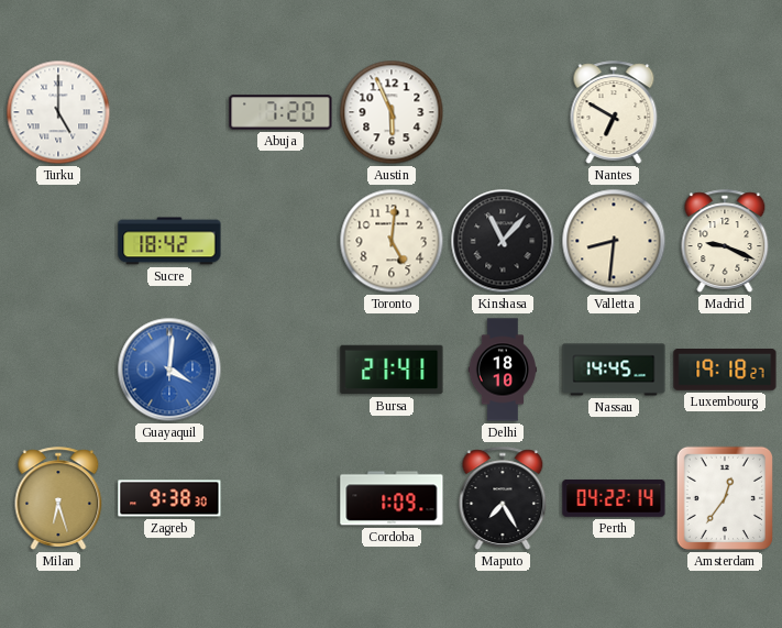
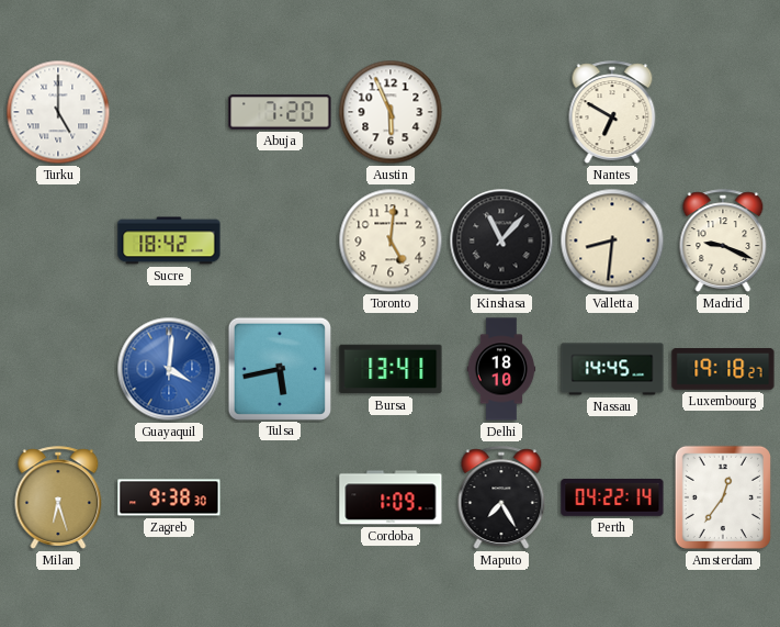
Tulsa: none -> 5:43
Bursa: 21:41 -> 13:41
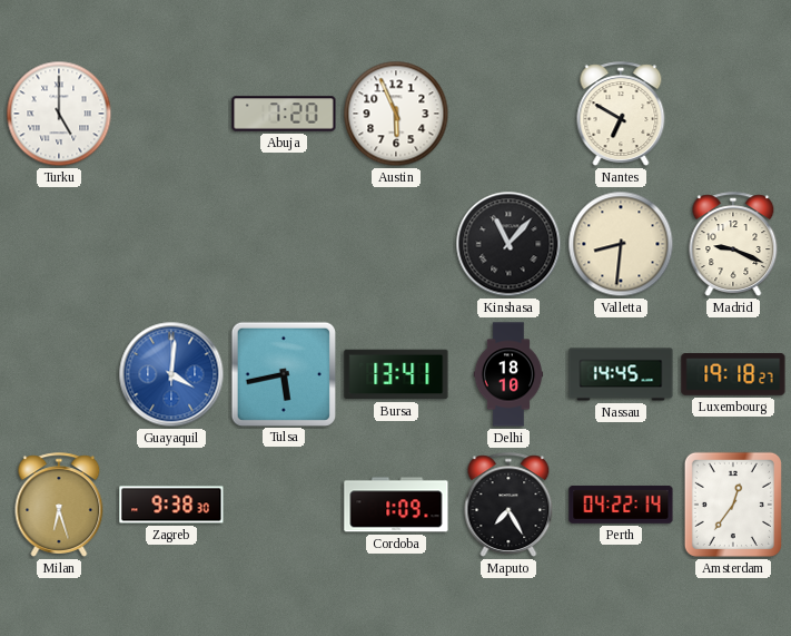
Sucre: 18:42 -> none
Toronto: 5:01 -> none
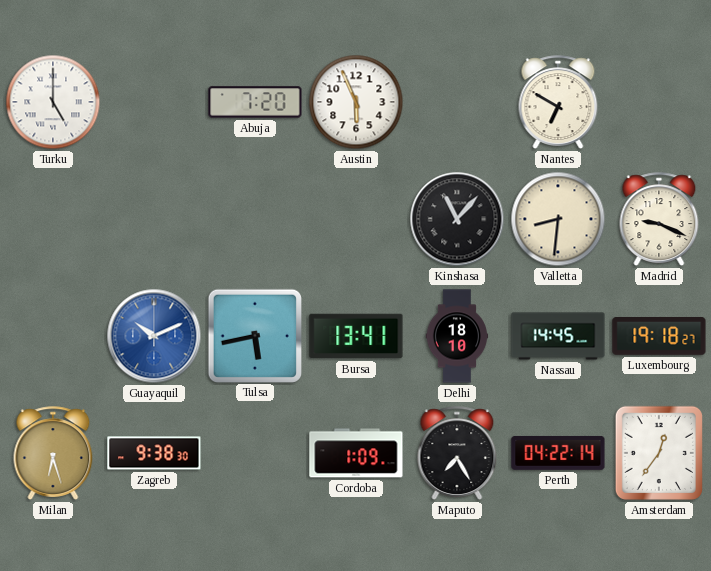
Guayaquil: 4:01 -> 10:11
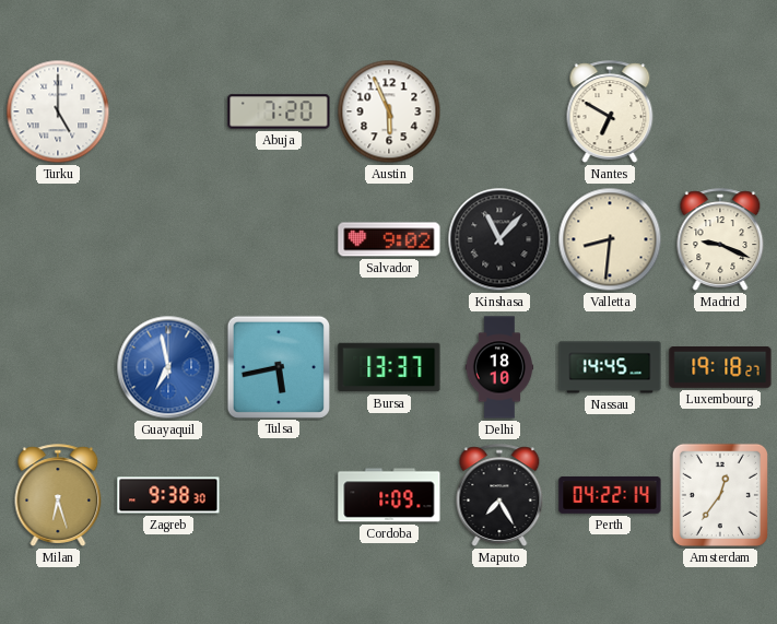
Salvador: none -> 9:02
Guayaquil: 10:11 -> 6:58
Bursa: 13:41 -> 13:37
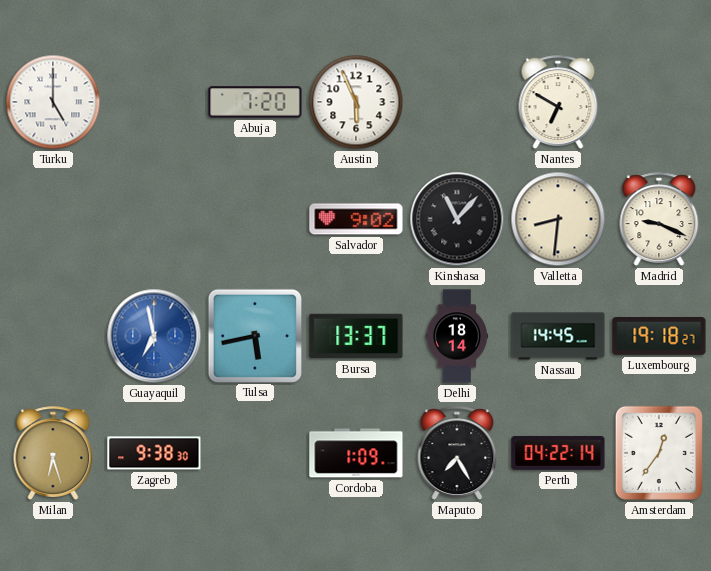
Delhi: 18:10 -> 18:14
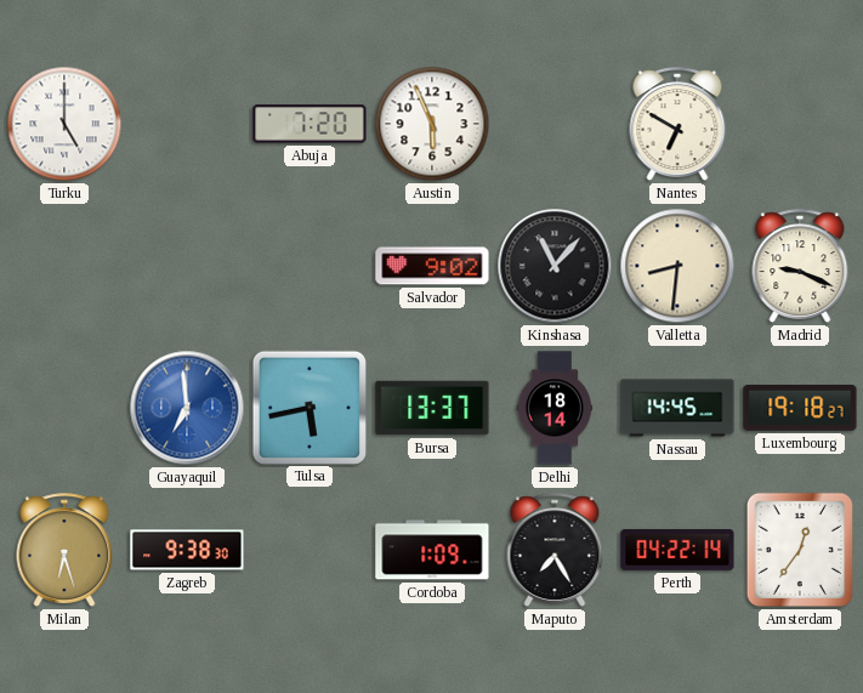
Guayaquil: 6:58 -> 6:59
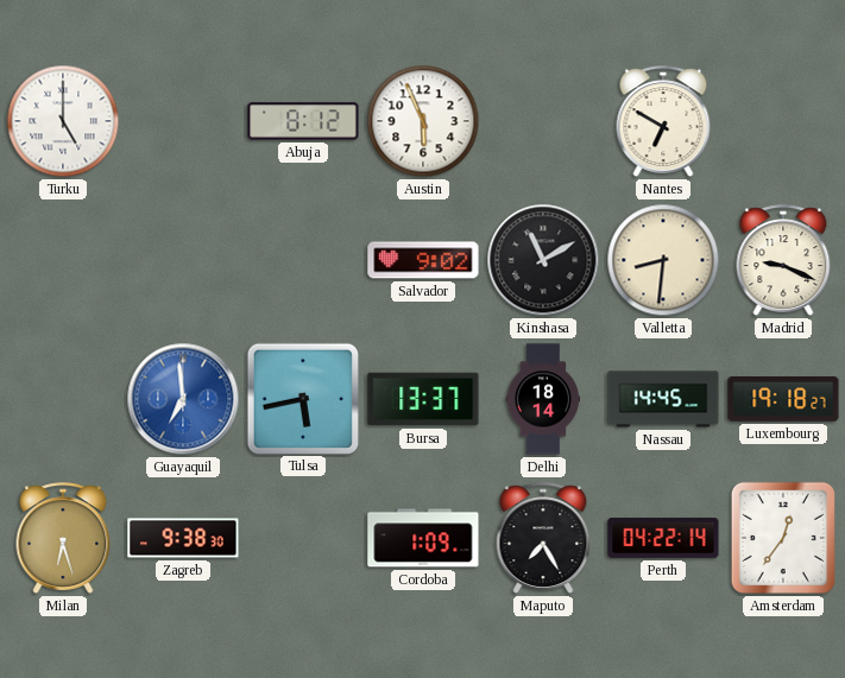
Abuja: 7:20 -> 8:12
Kinshasa: 11:07 -> 11:10
